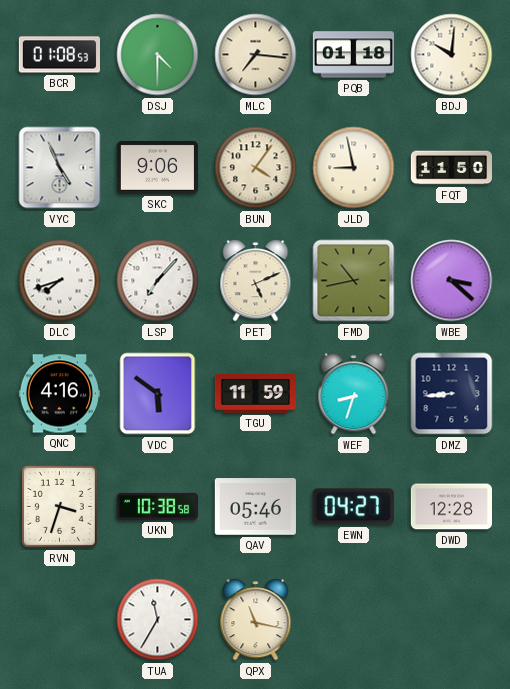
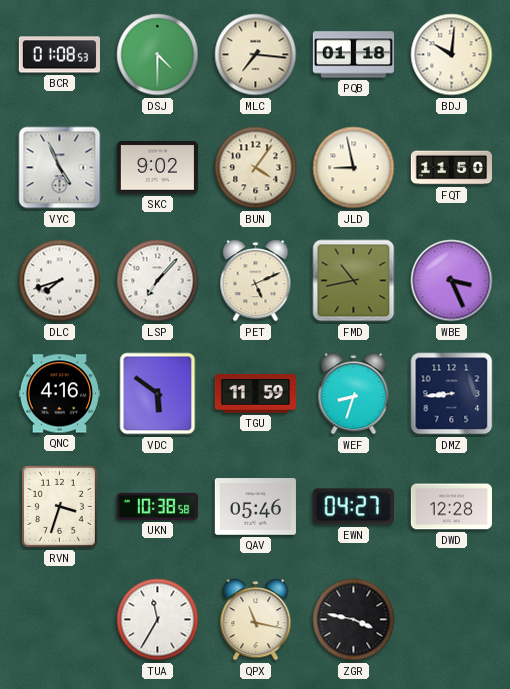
SKC: 9:06 -> 9:02
WBE: 3:22 -> 3:26
ZGR: none -> 3:47
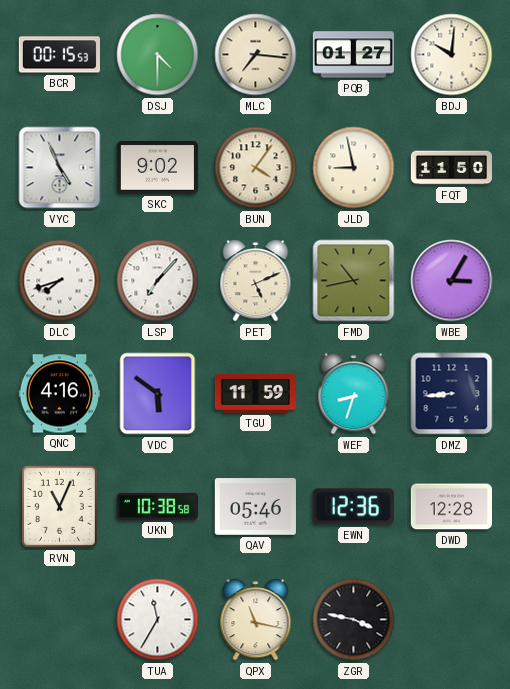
BCR: 01:08 -> 00:15
PQB: 01:18 -> 01:27
WBE: 3:26 -> 3:05
RVN: 3:33 -> 11:04
EWN: 04:27 -> 12:36
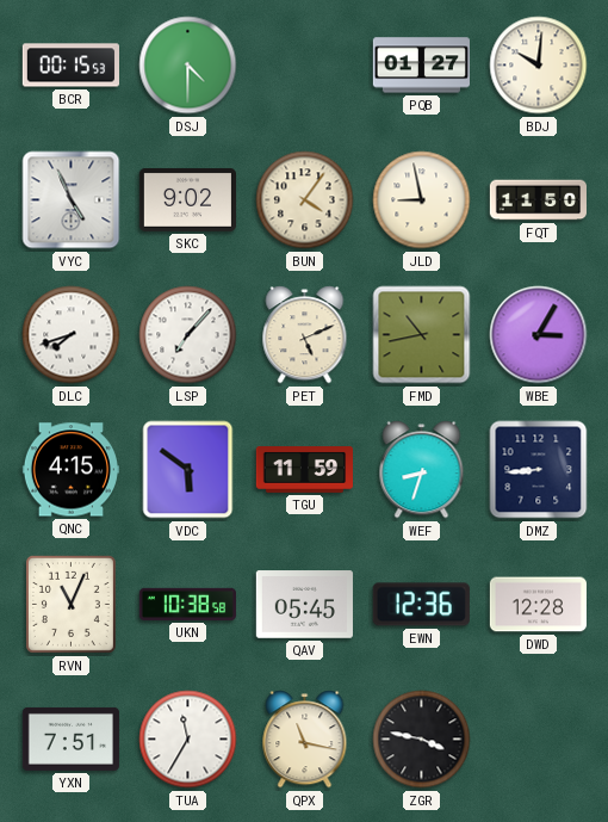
MLC: 7:16 -> none
QNC: 4:16 -> 4:15
QAV: 05:46 -> 05:45
YXN: none -> 7:51
